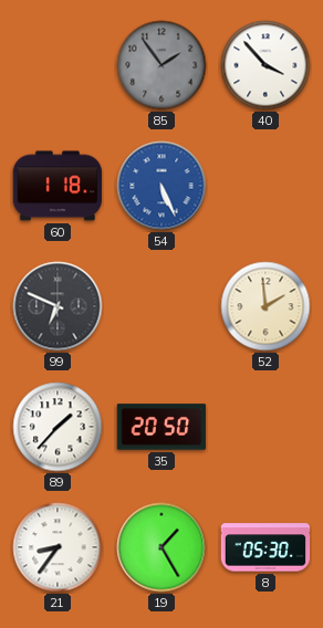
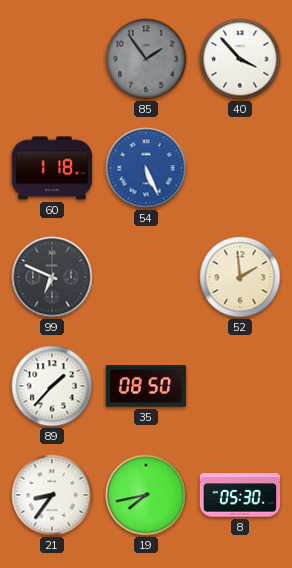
35: 20:50 -> 08:50
19: 1:25 -> 7:43
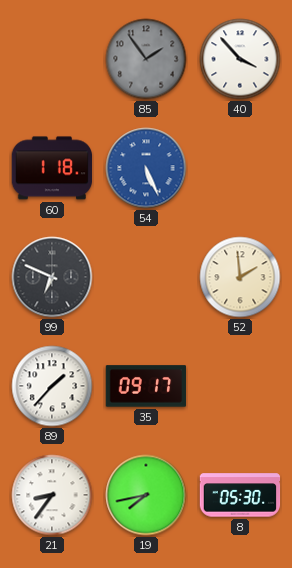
35: 08:50 -> 09:17
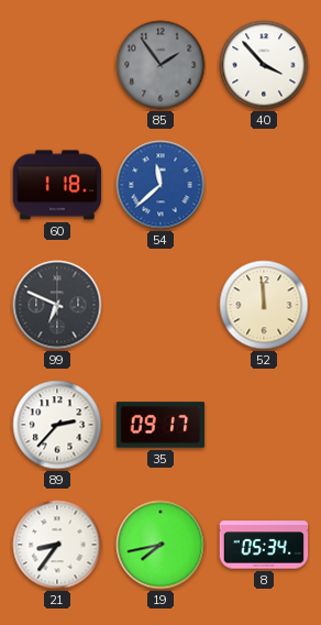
54: 5:26 -> 11:38
52: 1:59 -> 11:59
89: 1:37 -> 2:37
8: 05:30 -> 05:34
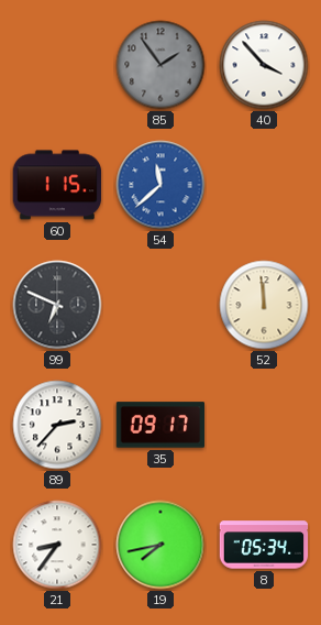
60: 1:18 -> 1:15
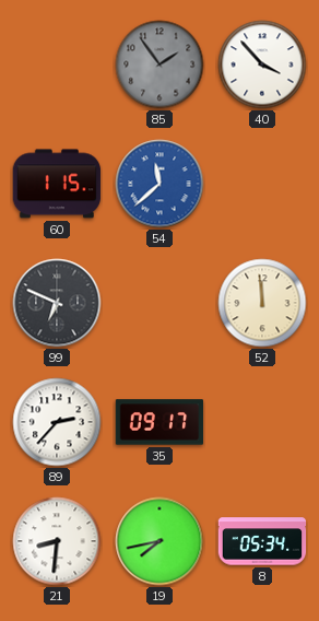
21: 8:36 -> 8:31
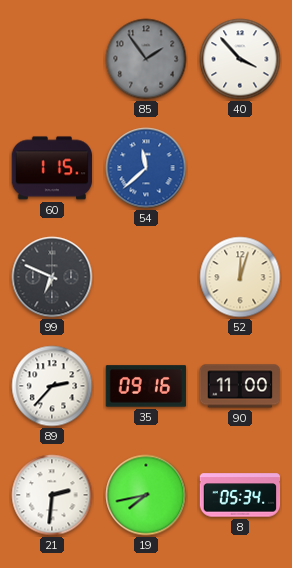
52: 11:59 -> 12:03
35: 09:17 -> 09:16
90: none -> 11:00
21: 8:31 -> 2:31
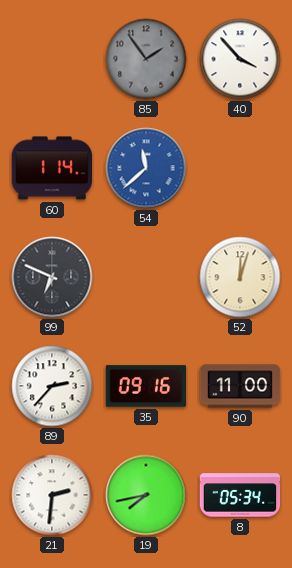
60: 1:15 -> 1:14
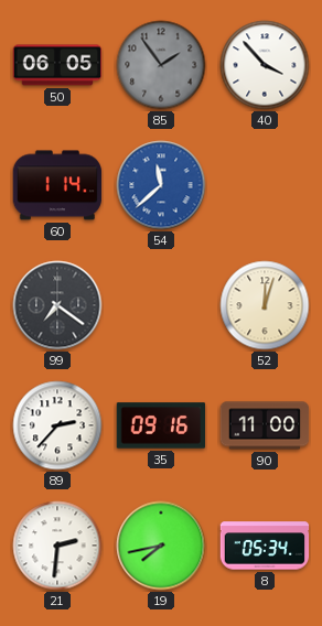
50: none -> 06:05
99: 6:49 -> 7:21
